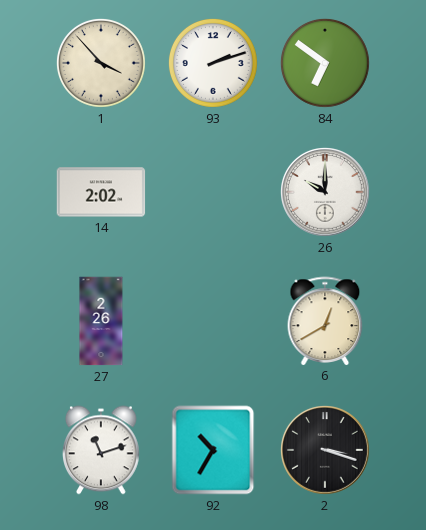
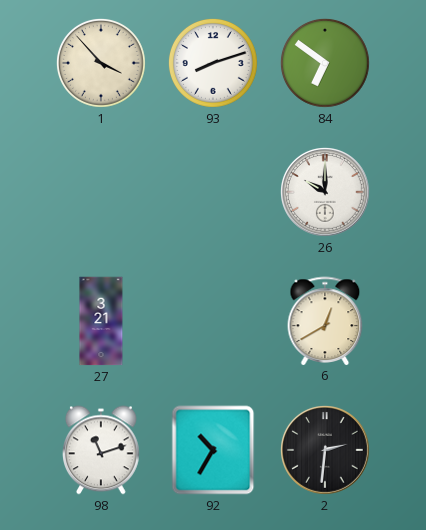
93: 2:12 -> 8:12
14: 2:02 -> none
27: 2:26 -> 3:21
2: 3:18 -> 2:31
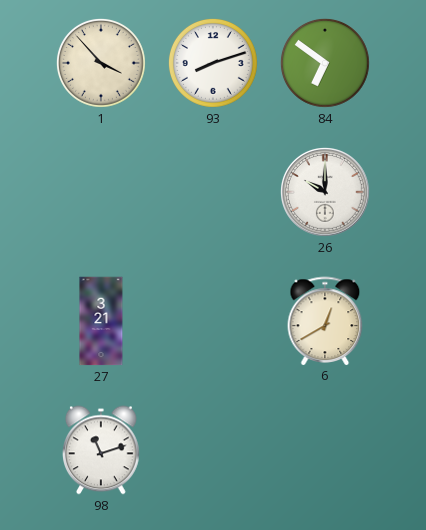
92: 10:35 -> none
2: 2:31 -> none
